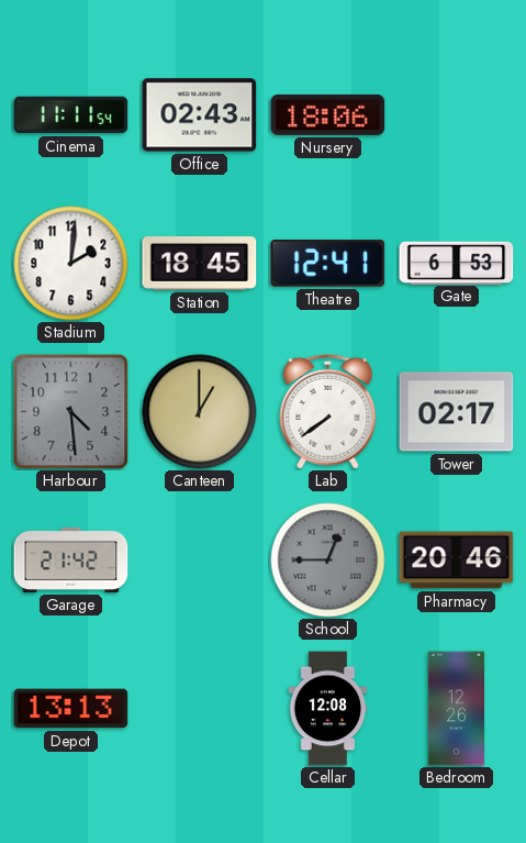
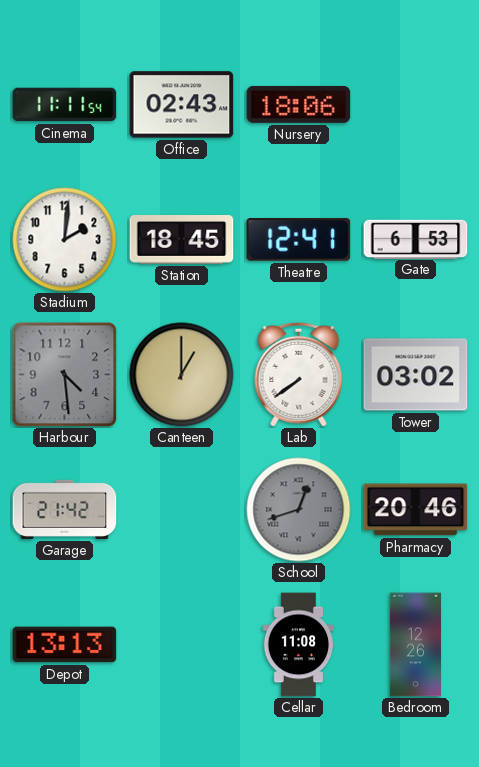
Tower: 02:17 -> 03:02
School: 12:45 -> 12:42
Cellar: 12:08 -> 11:08
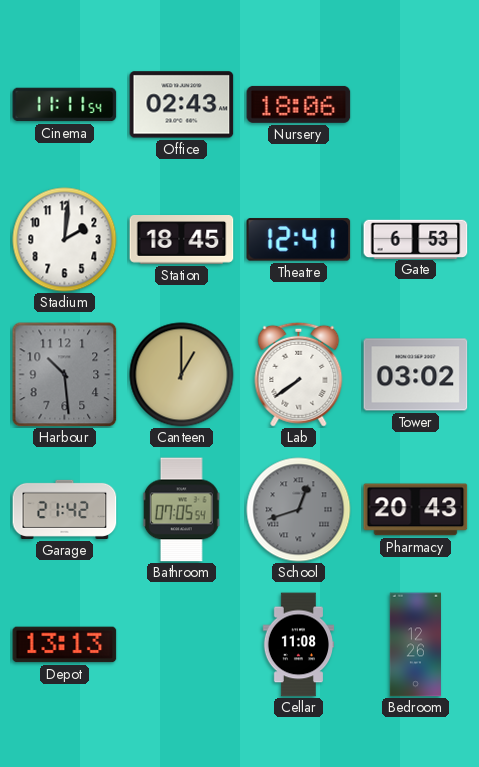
Harbour: 4:29 -> 10:29
Bathroom: none -> 07:05
Pharmacy: 20:46 -> 20:43
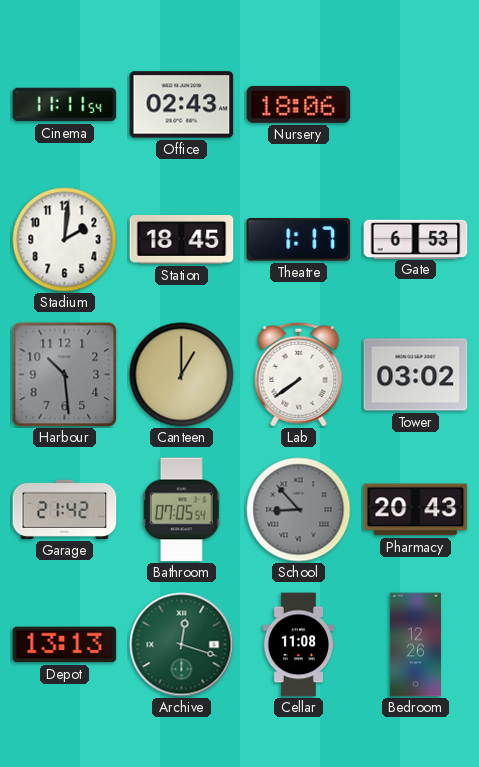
Theatre: 12:41 -> 1:17
School: 12:42 -> 8:53
Archive: none -> 12:18
